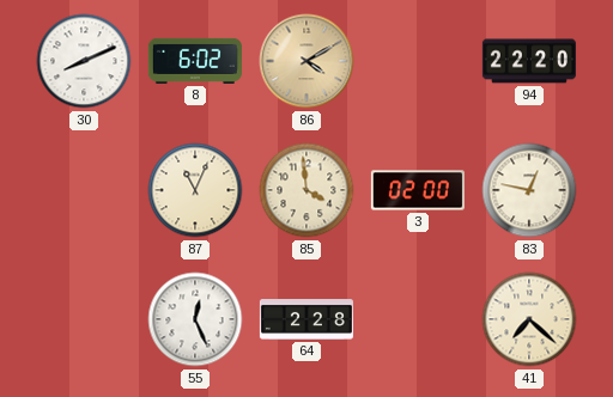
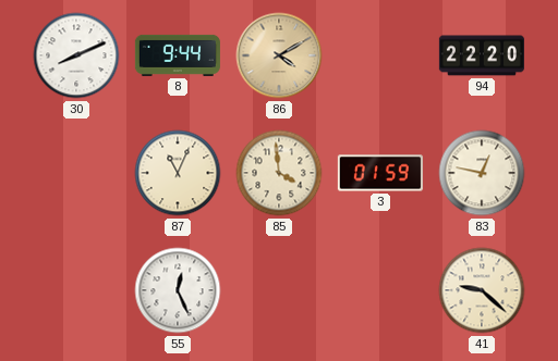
8: 6:02 -> 9:44
3: 02:00 -> 01:59
64: 2:28 -> none
41: 7:22 -> 9:22
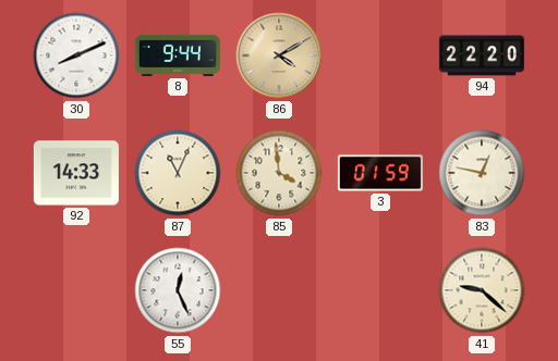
92: none -> 14:33
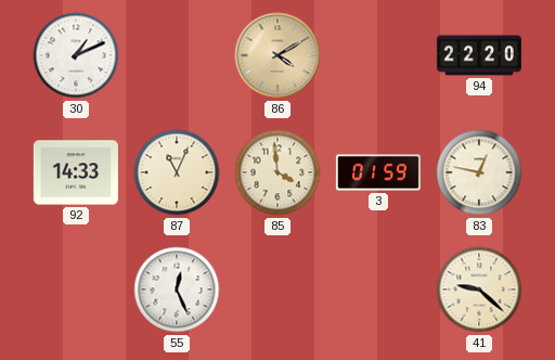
30: 8:11 -> 1:11
8: 9:44 -> none
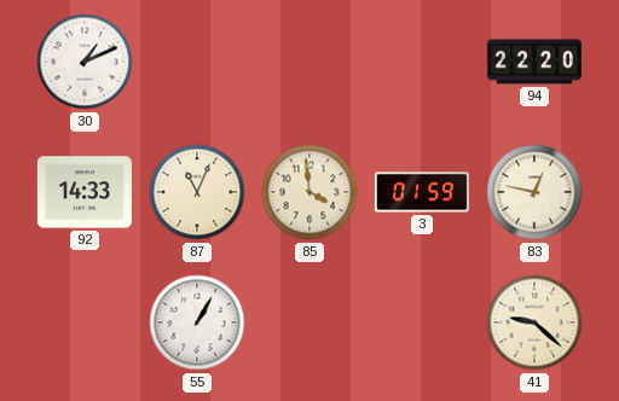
86: 4:10 -> none
55: 12:26 -> 1:05
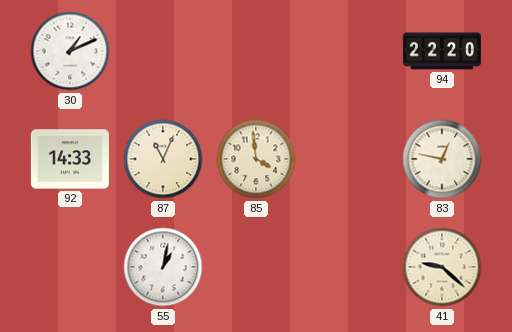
3: 01:59 -> none
55: 1:05 -> 1:02
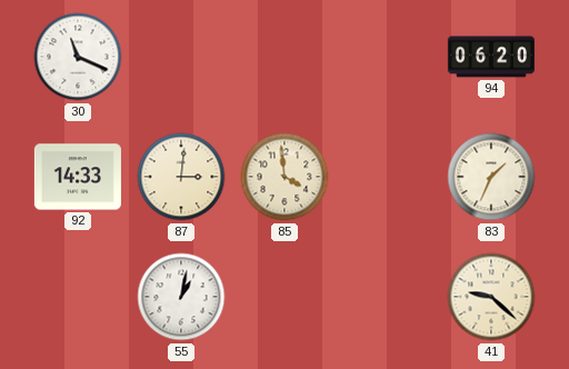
30: 1:11 -> 11:19
94: 22:20 -> 06:20
87: 11:04 -> 3:01
83: 12:47 -> 1:34
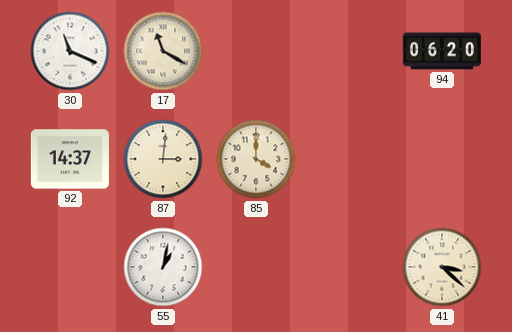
17: none -> 11:20
92: 14:33 -> 14:37
85: 3:59 -> 4:00
83: 1:34 -> none
41: 9:22 -> 3:22
